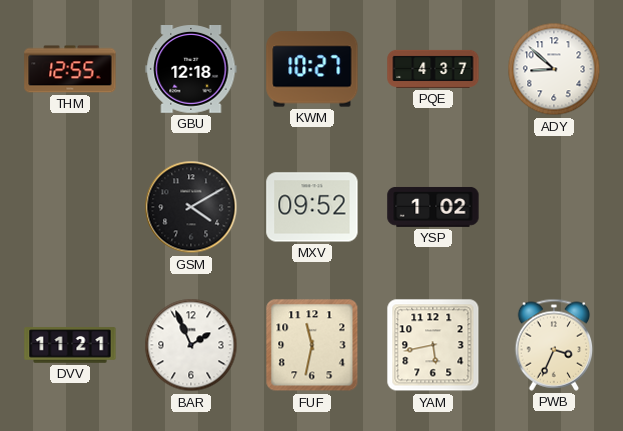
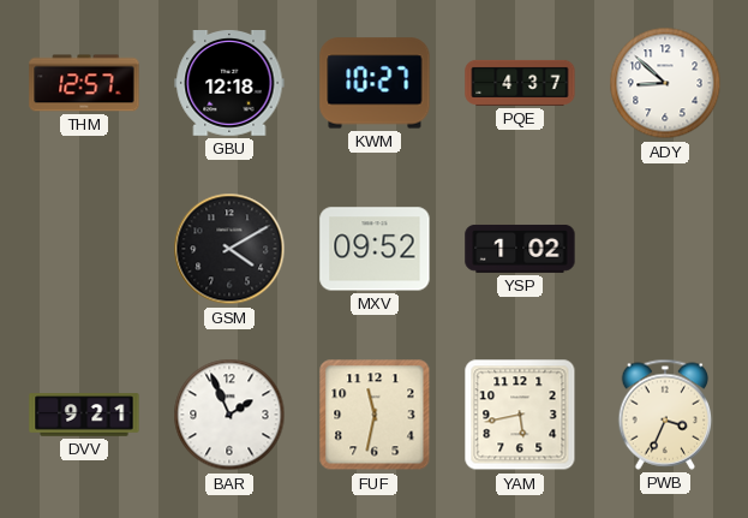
THM: 12:55 -> 12:57
DVV: 11:21 -> 9:21
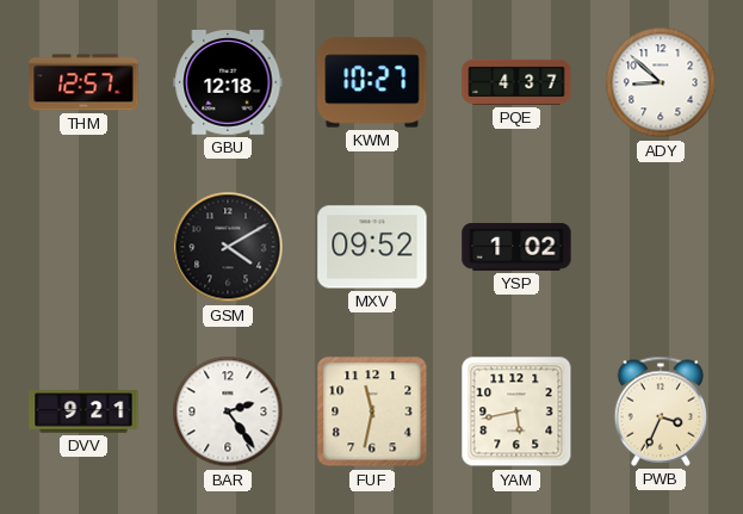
BAR: 1:56 -> 2:24
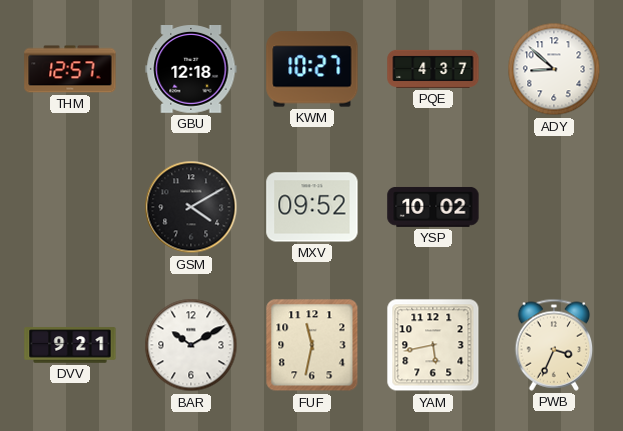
YSP: 1:02 -> 10:02
BAR: 2:24 -> 10:10
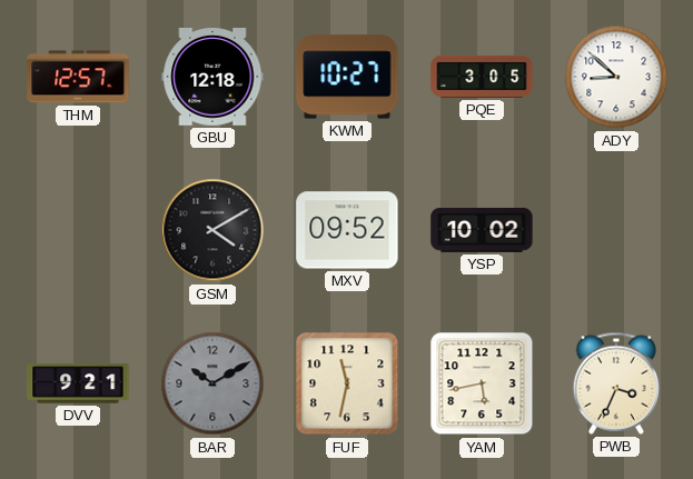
PQE: 4:37 -> 3:05
BAR dial: white -> grey
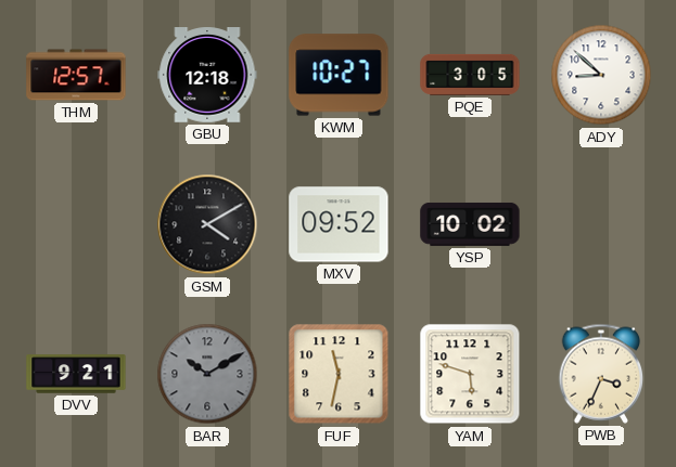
YAM: 5:43 -> 5:48
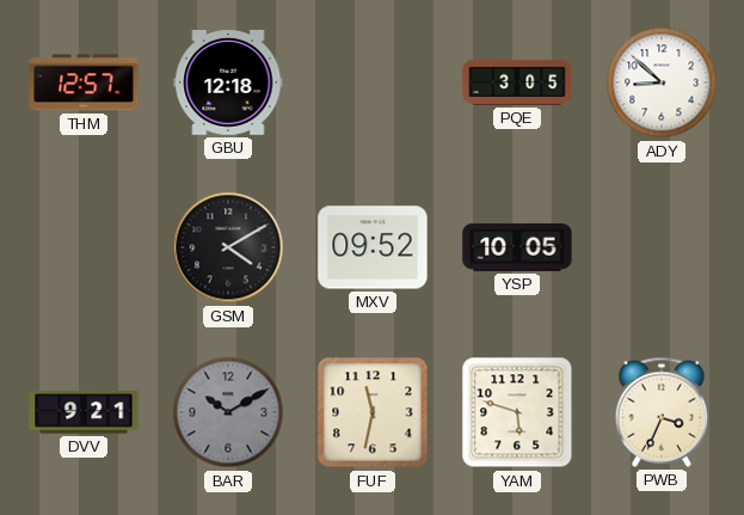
KWM: 10:27 -> none
YSP: 10:02 -> 10:05
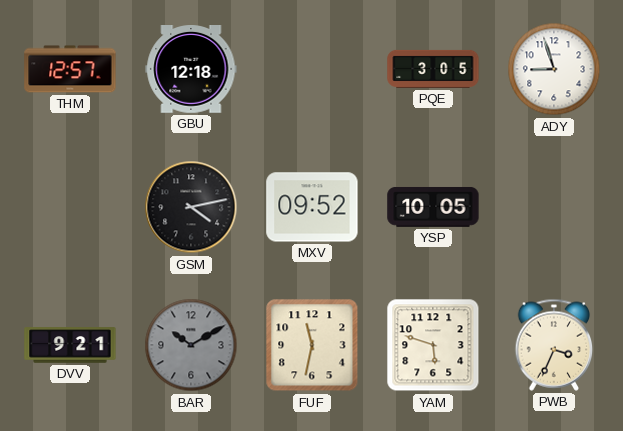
ADY: 8:52 -> 8:57
GSM: 4:10 -> 4:13
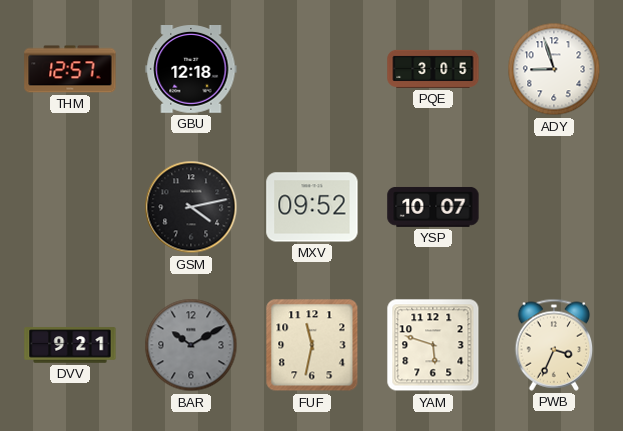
YSP: 10:05 -> 10:07
